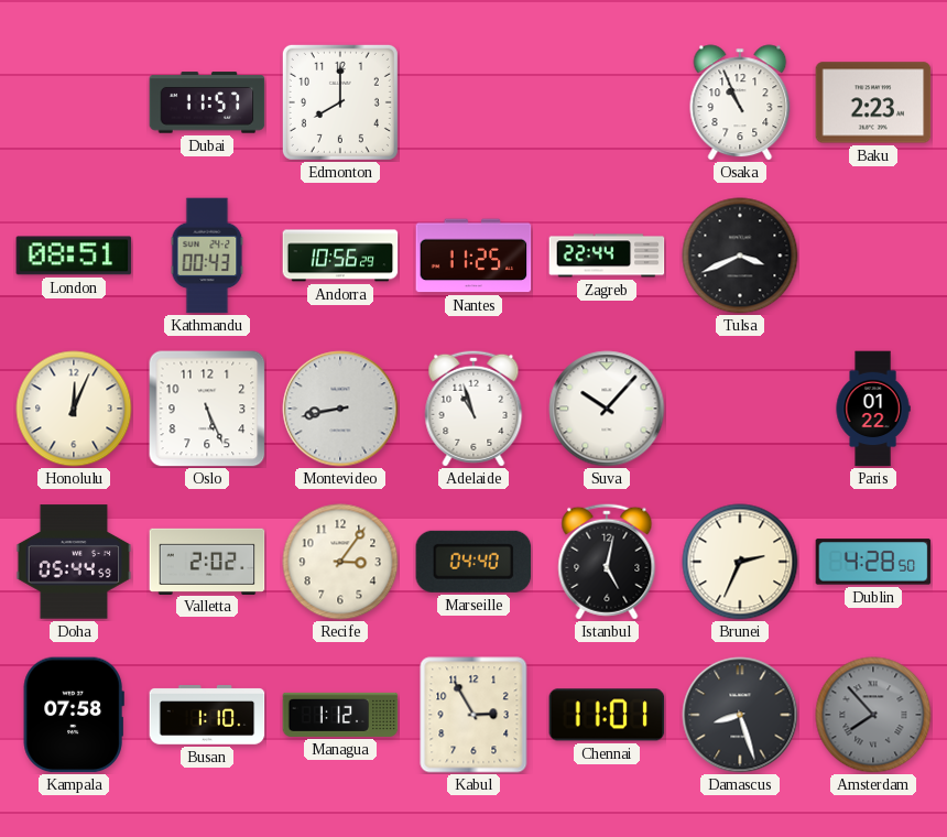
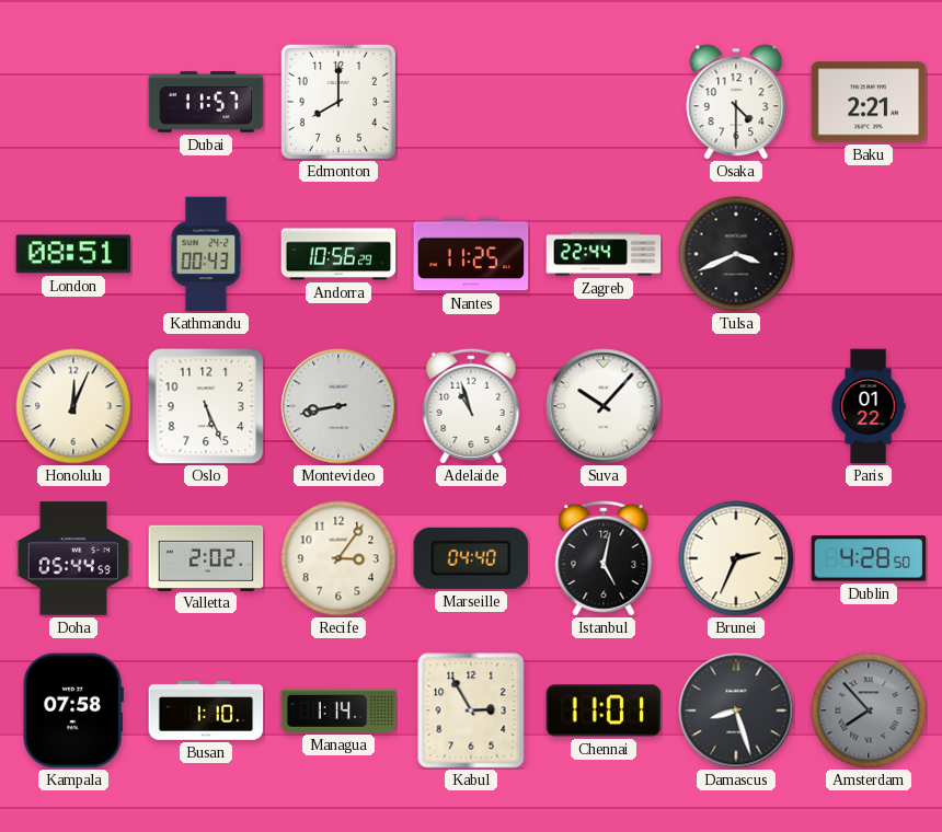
Osaka: 10:56 -> 4:30
Baku: 2:23 -> 2:21
Managua: 1:12 -> 1:14
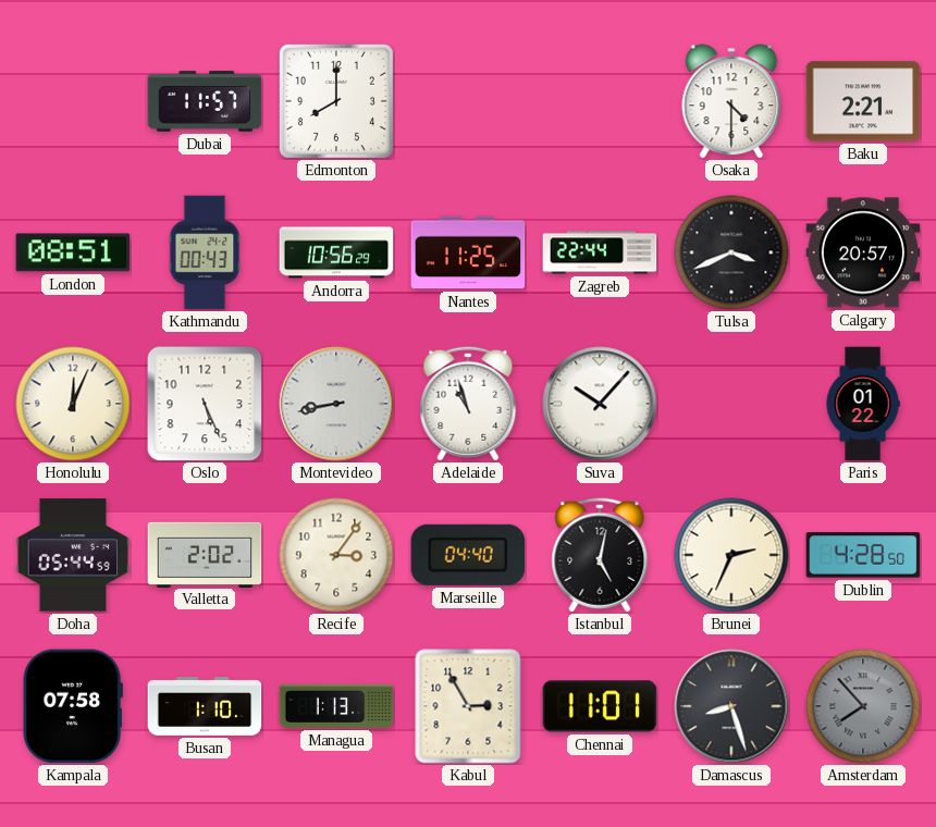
Calgary: none -> 20:57
Managua: 1:14 -> 1:13
